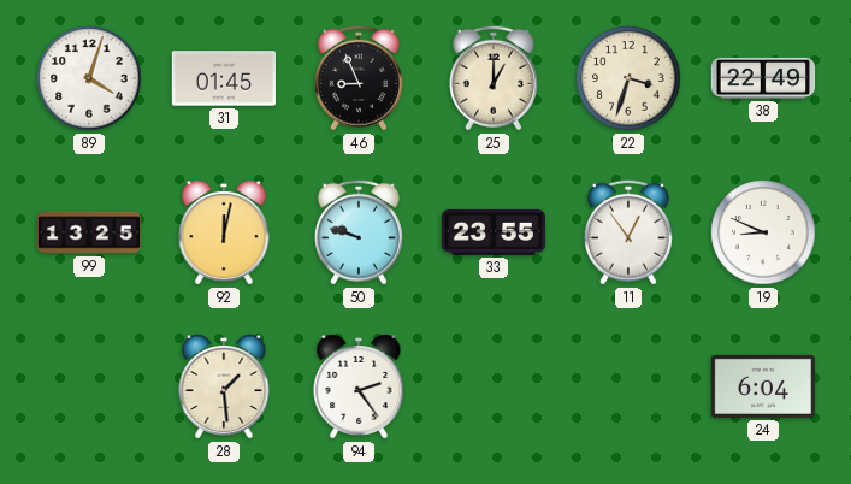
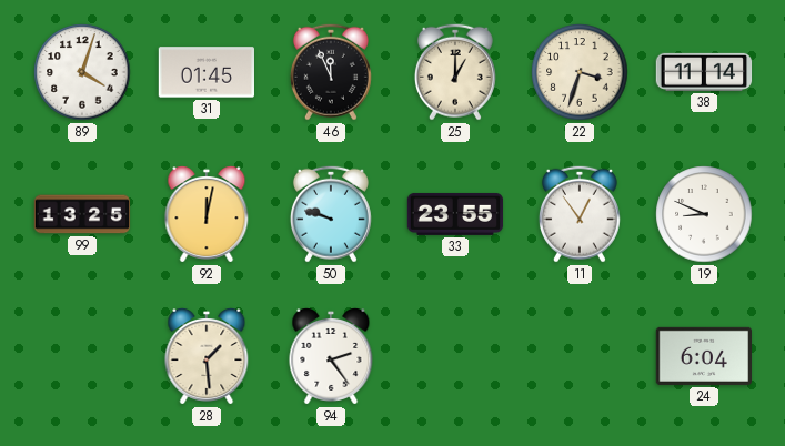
46: 8:56 -> 11:56
38: 22:49 -> 11:14
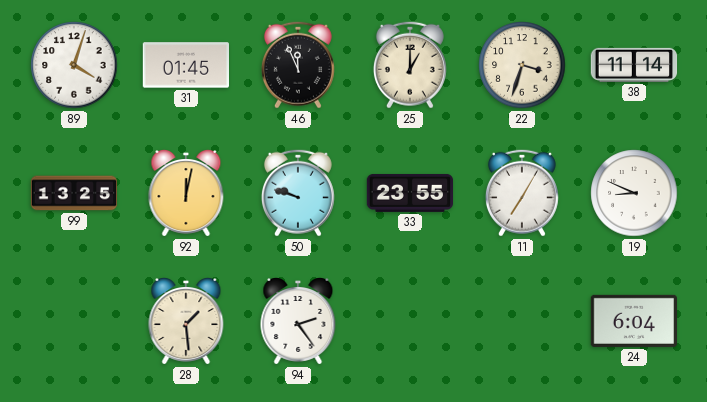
11: 12:54 -> 7:05
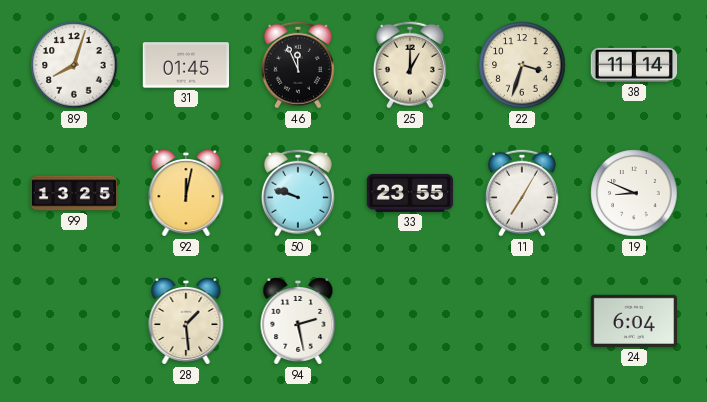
89: 4:03 -> 8:03
94: 2:24 -> 2:28
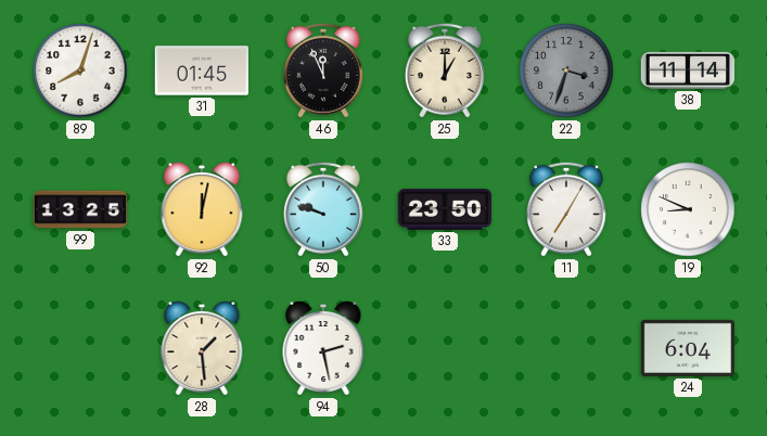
22 dial: cream -> grey
33: 23:55 -> 23:50
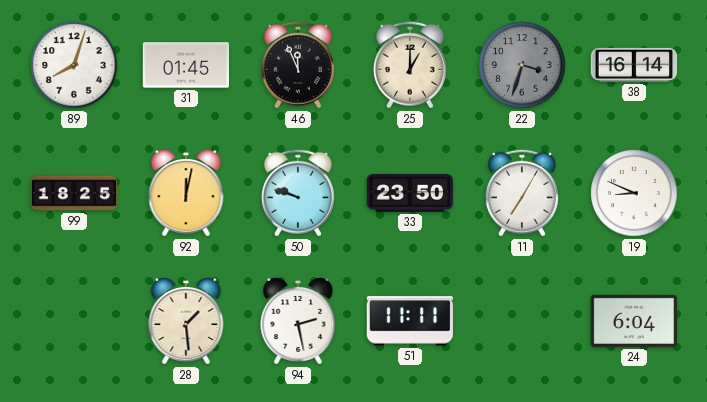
38: 11:14 -> 16:14
99: 13:25 -> 18:25
51: none -> 11:11
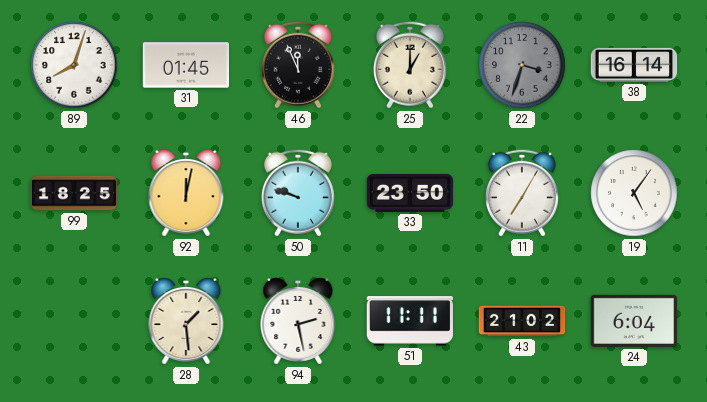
19: 8:49 -> 5:06
43: none -> 21:02
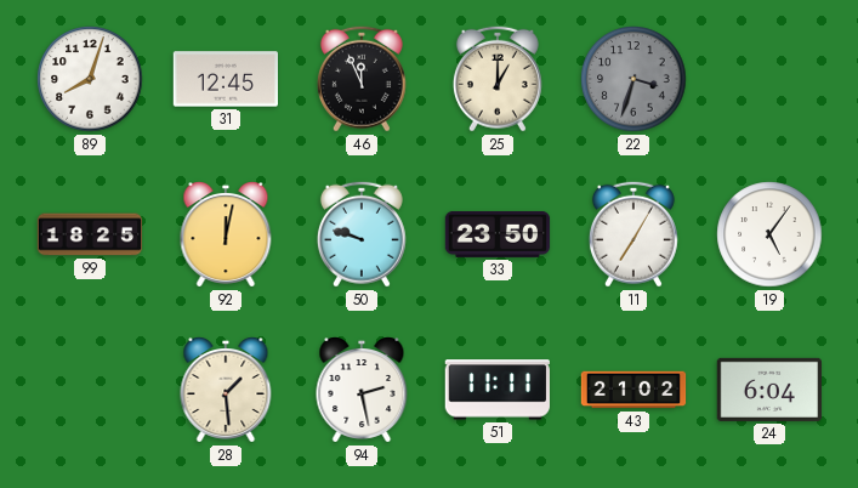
31: 01:45 -> 12:45
38: 16:14 -> none
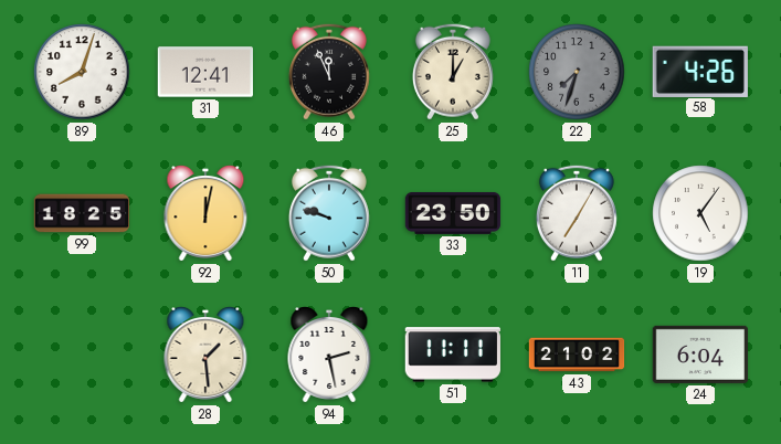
31: 12:45 -> 12:41
22: 3:33 -> 7:33
58: none -> 4:26
